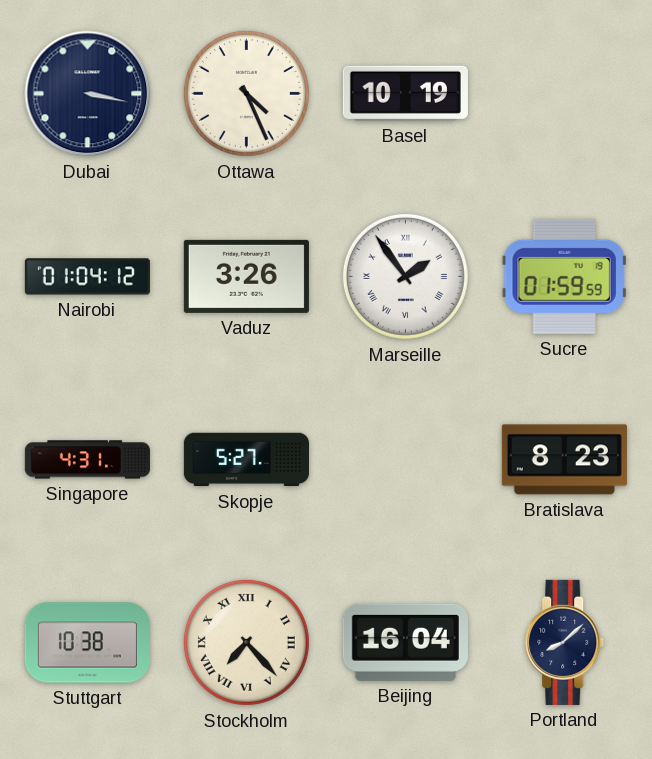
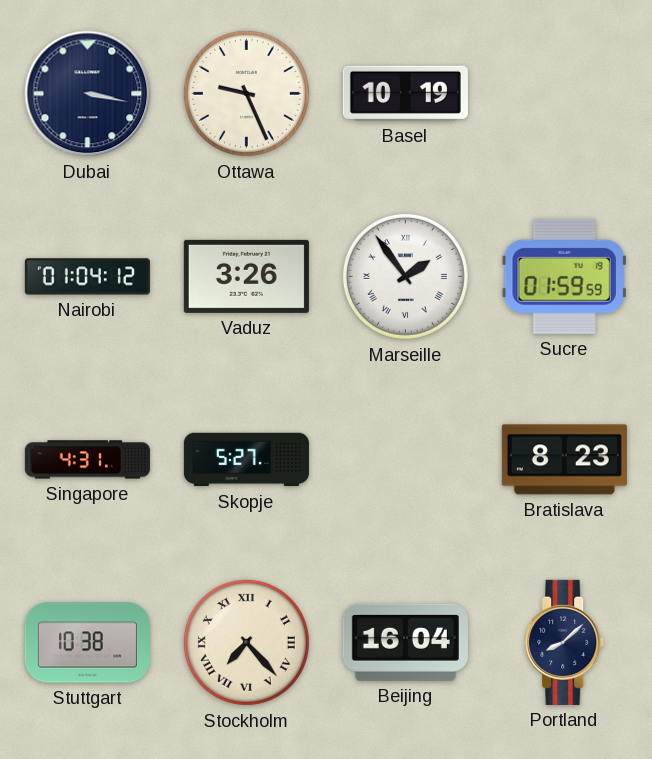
Ottawa: 4:26 -> 9:26
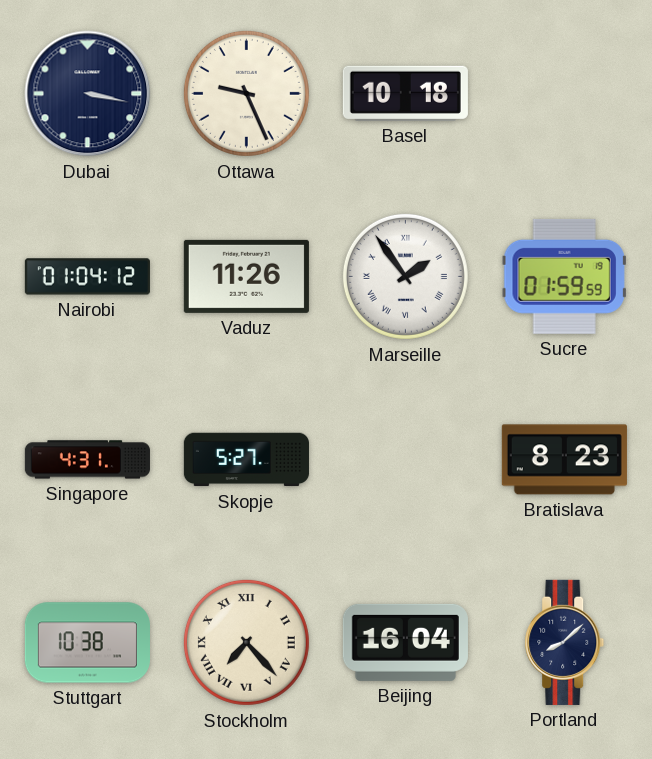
Basel: 10:19 -> 10:18
Vaduz: 3:26 -> 11:26
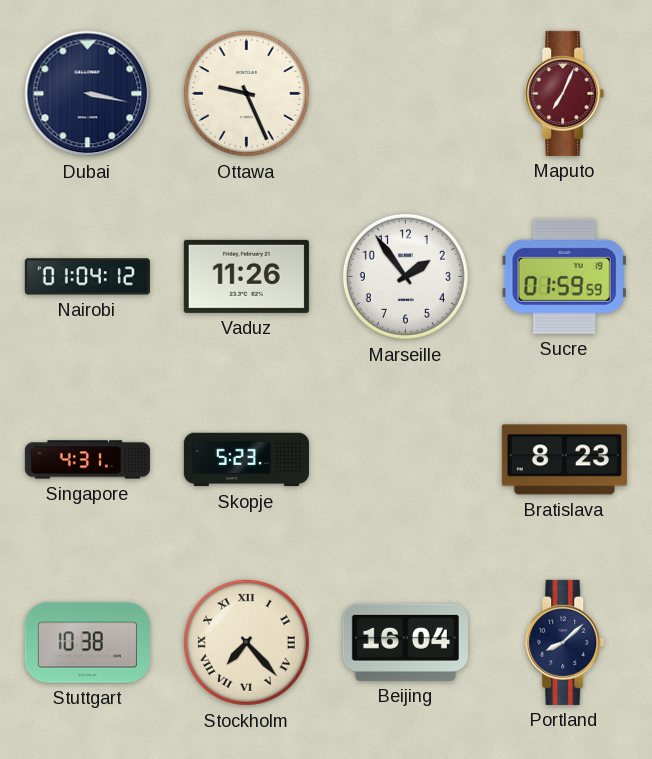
Basel: 10:18 -> none
Maputo: none -> 7:04
Marseille numerals: Roman -> Arabic
Skopje: 5:27 -> 5:23
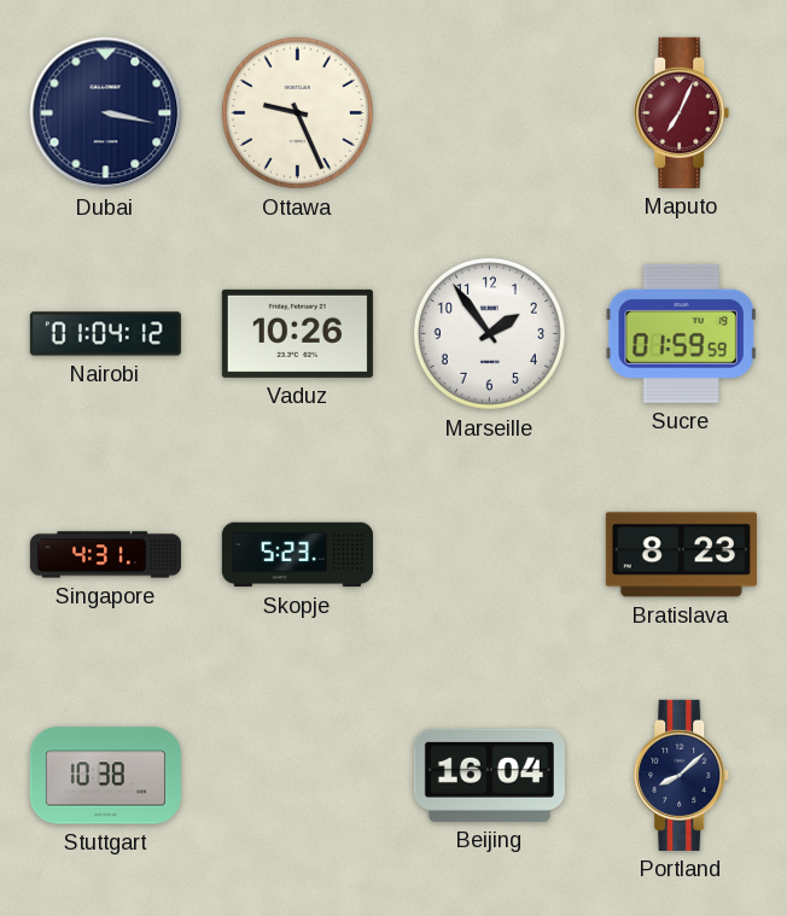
Vaduz: 11:26 -> 10:26
Stockholm: 7:23 -> none
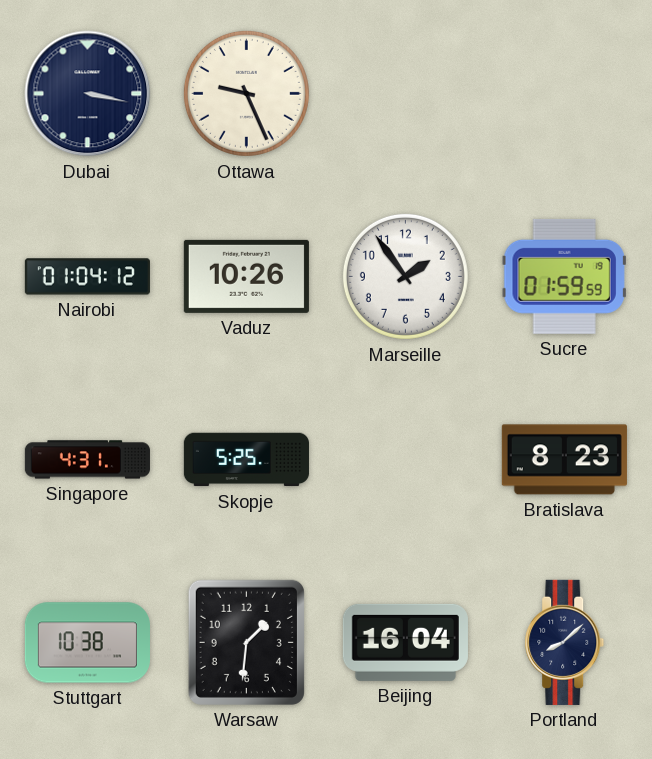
Maputo: 7:04 -> none
Skopje: 5:23 -> 5:25
Warsaw: none -> 1:31
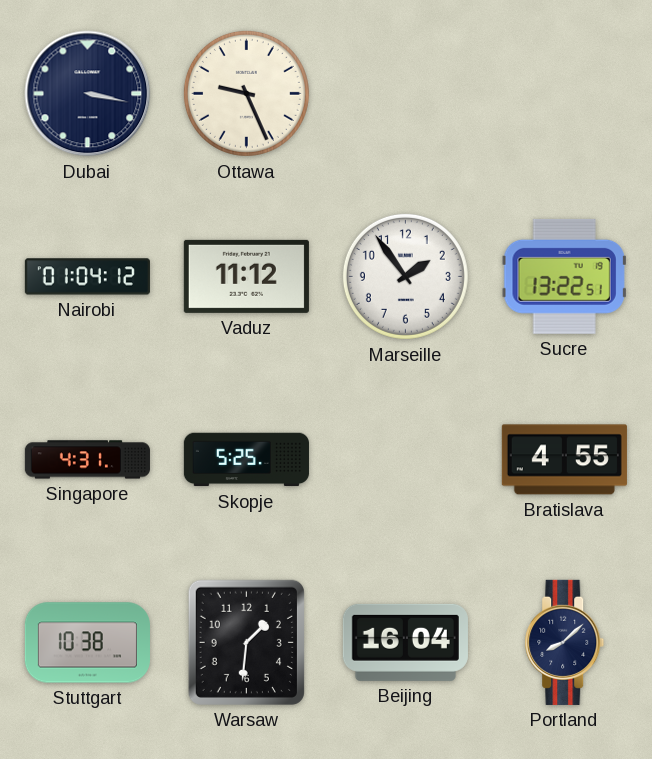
Vaduz: 10:26 -> 11:12
Sucre: 01:59 -> 13:22
Bratislava: 8:23 -> 4:55
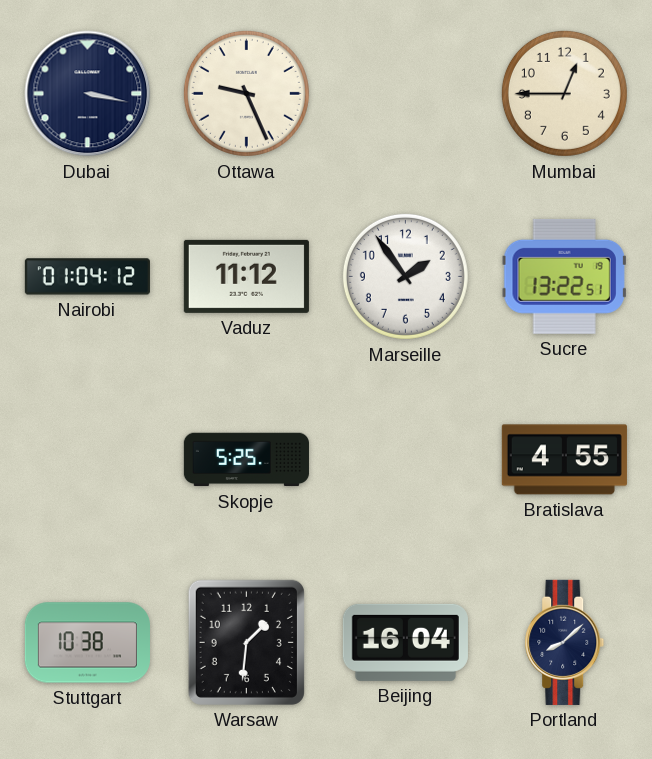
Mumbai: none -> 12:45
Singapore: 4:31 -> none
